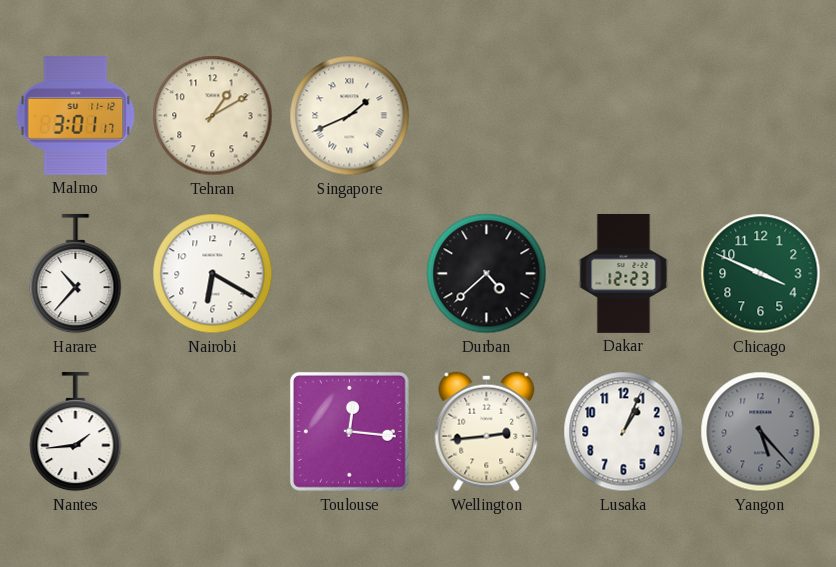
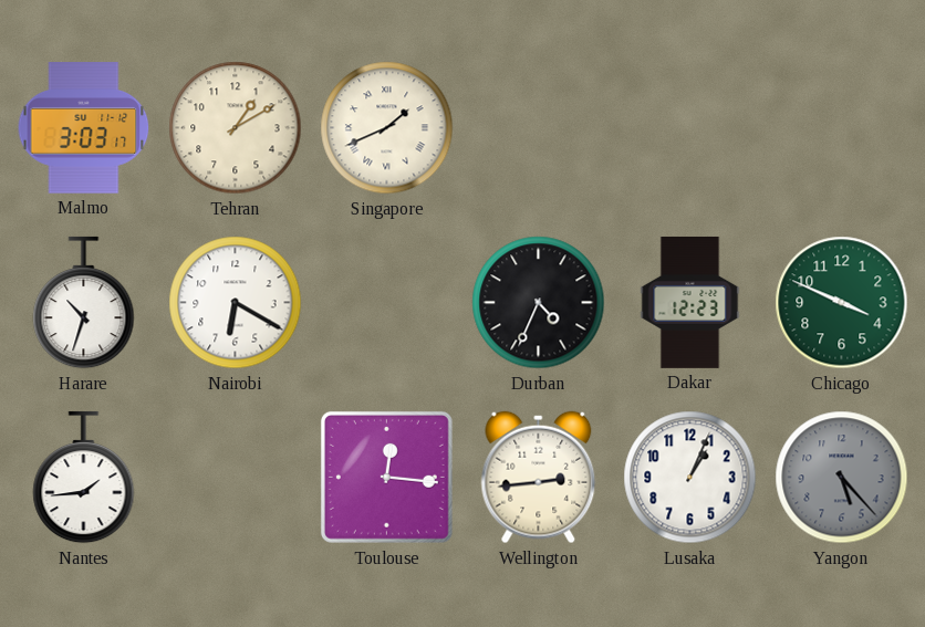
Malmo: 3:01 -> 3:03
Harare: 10:37 -> 10:33
Durban: 4:38 -> 4:34
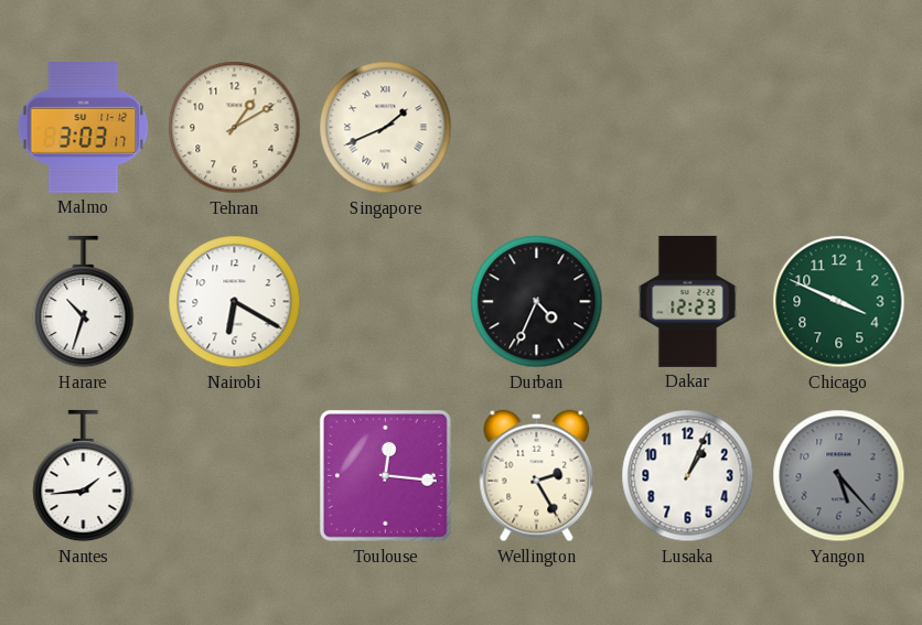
Wellington: 2:44 -> 2:25
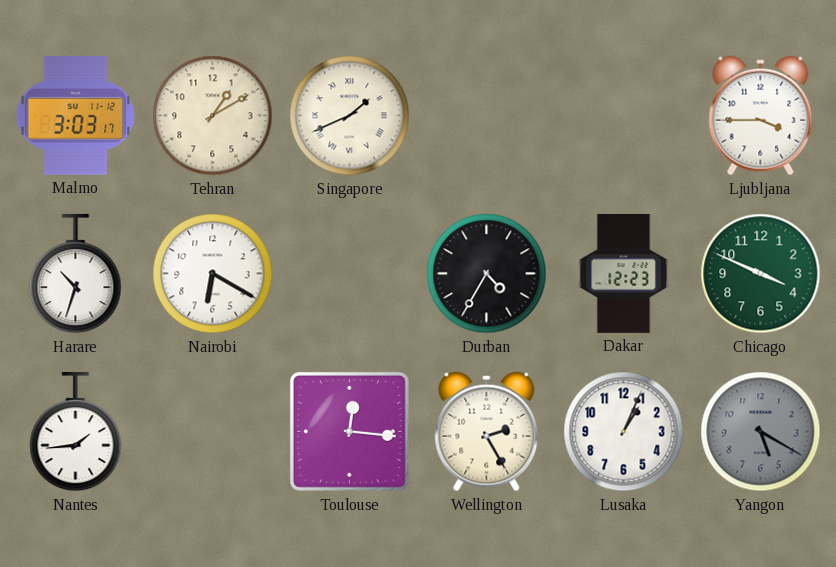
Ljubljana: none -> 3:45
Durban: 4:34 -> 4:35
Yangon: 5:23 -> 5:20
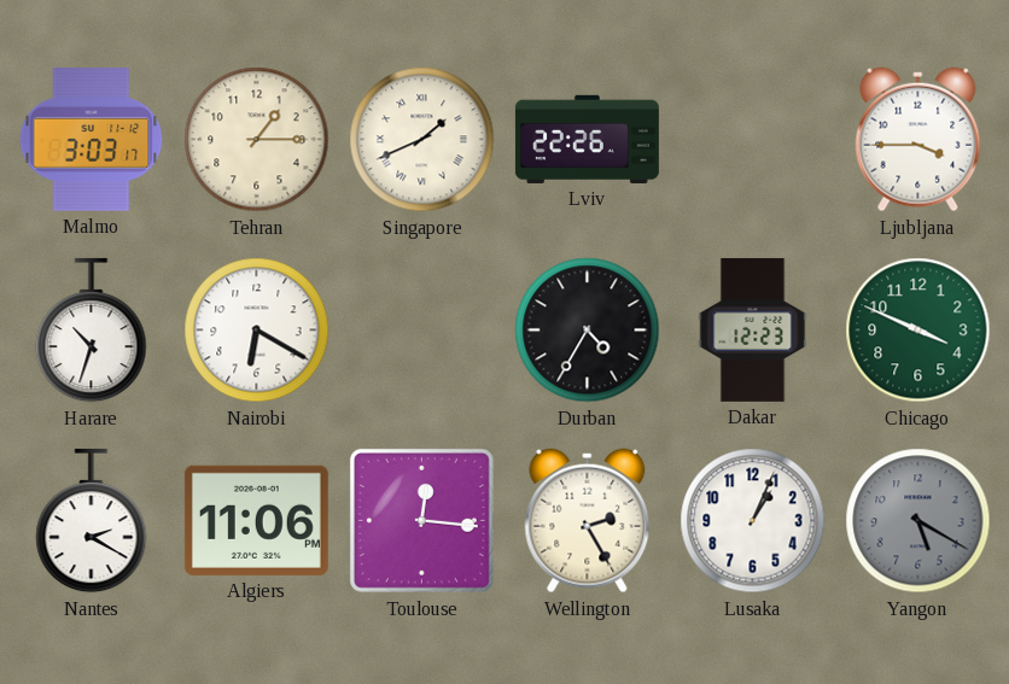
Tehran: 1:10 -> 1:15
Lviv: none -> 22:26
Nantes: 1:44 -> 2:20
Algiers: none -> 11:06
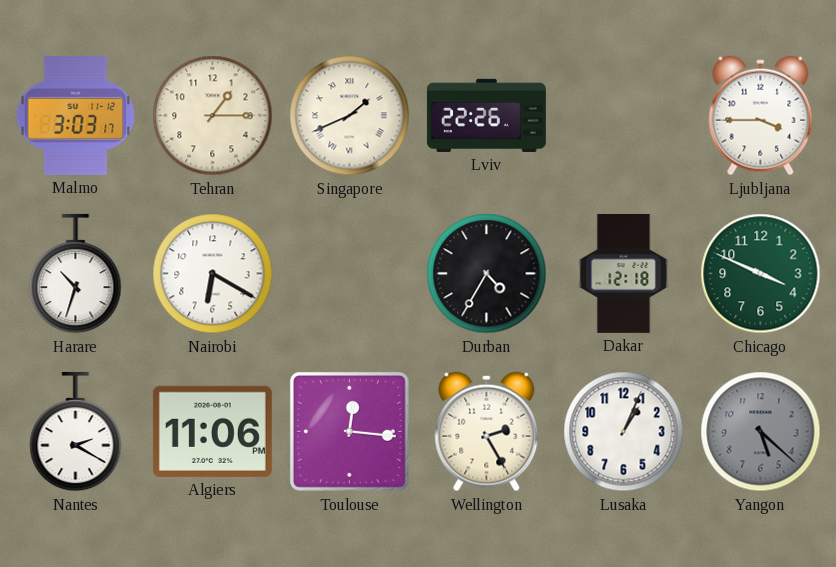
Dakar: 12:23 -> 12:18
Yangon: 5:20 -> 5:22
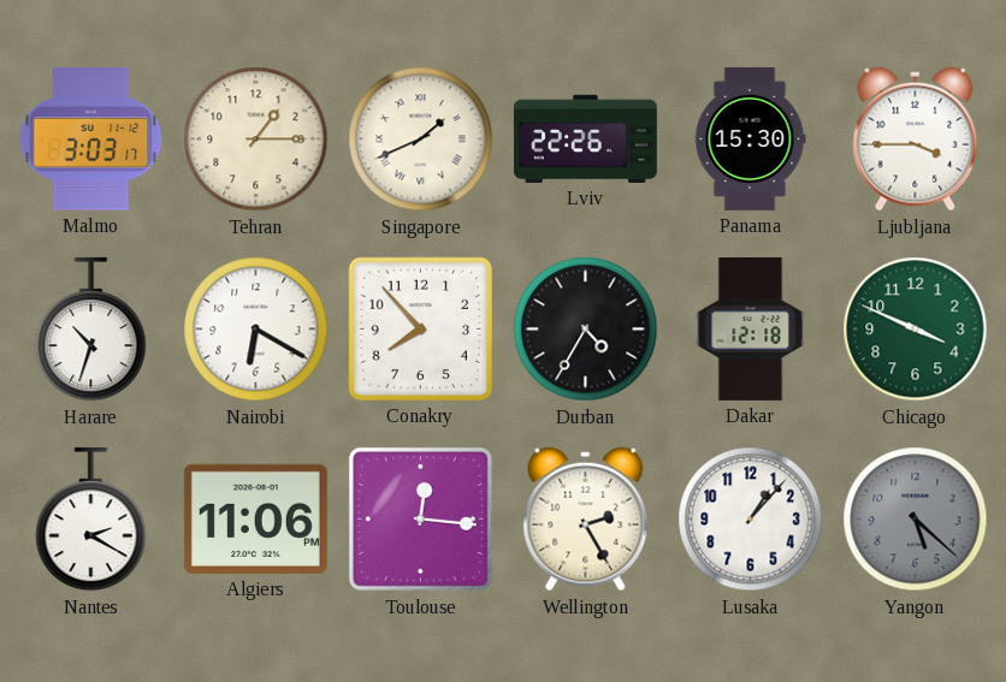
Panama: none -> 15:30
Conakry: none -> 7:53
Lusaka: 1:04 -> 1:07
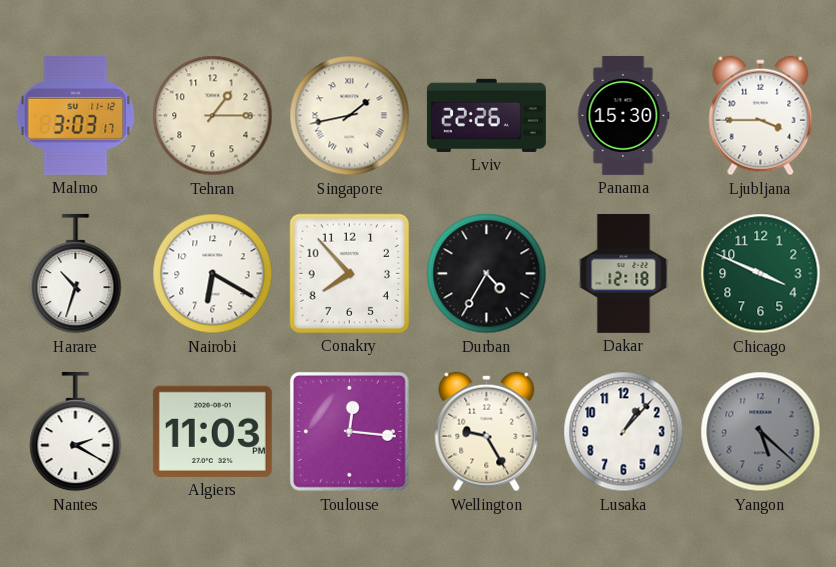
Singapore: 1:41 -> 1:43
Algiers: 11:06 -> 11:03
Wellington: 2:25 -> 9:25
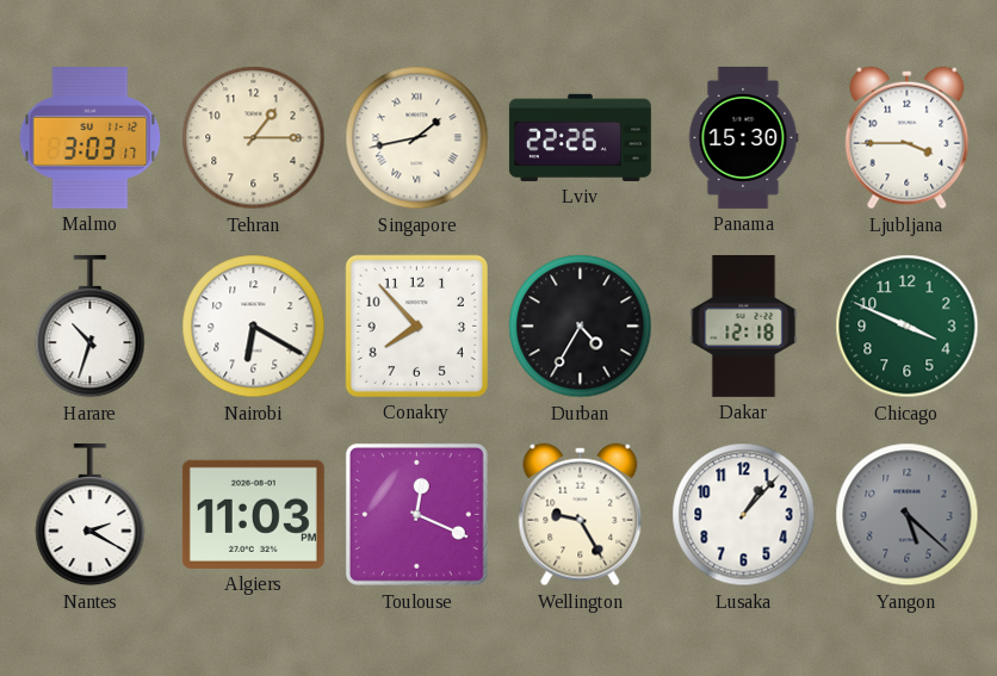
Toulouse: 12:16 -> 12:19
